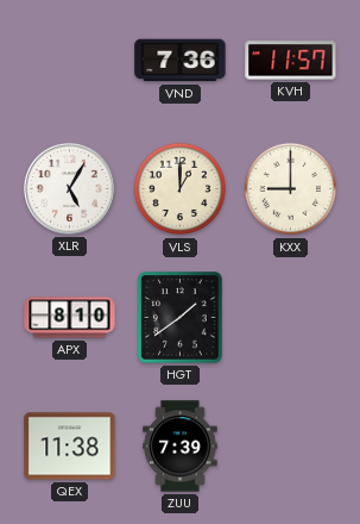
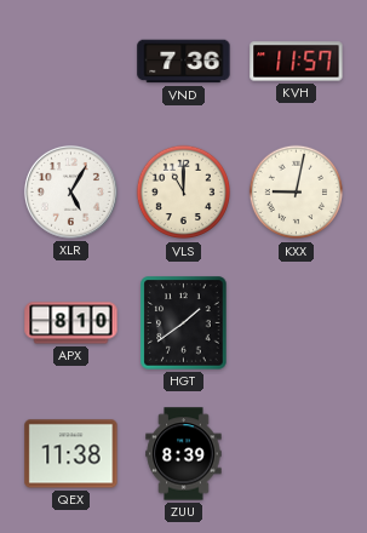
VLS: 1:00 -> 11:00
KXX: 9:00 -> 9:02
ZUU: 7:39 -> 8:39
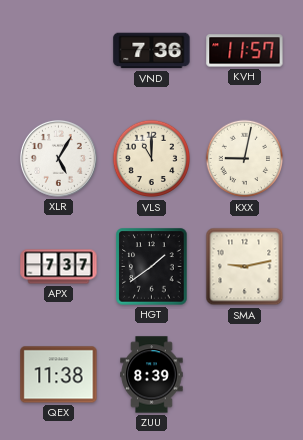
APX: 8:10 -> 7:37
SMA: none -> 9:13
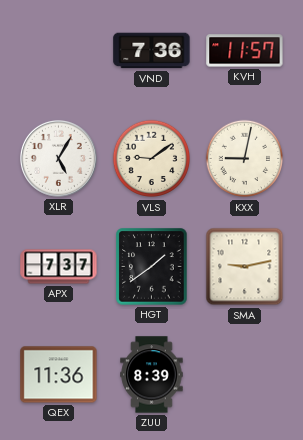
VLS: 11:00 -> 9:09
QEX: 11:38 -> 11:36
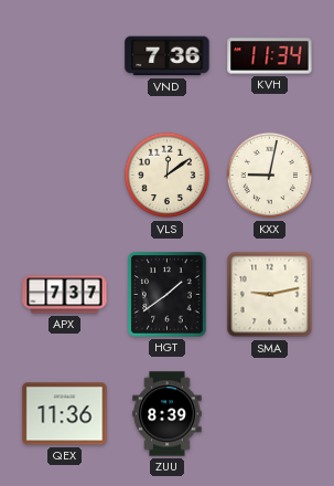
KVH: 11:57 -> 11:34
XLR: 5:05 -> none
VLS: 9:09 -> 12:09
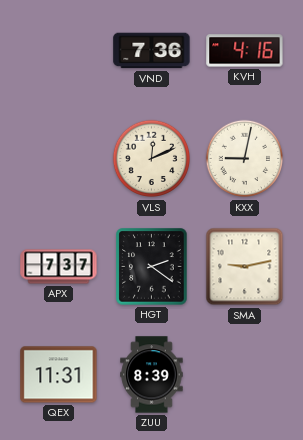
KVH: 11:34 -> 4:16
VLS: 12:09 -> 12:11
HGT: 1:39 -> 2:21
QEX: 11:36 -> 11:31
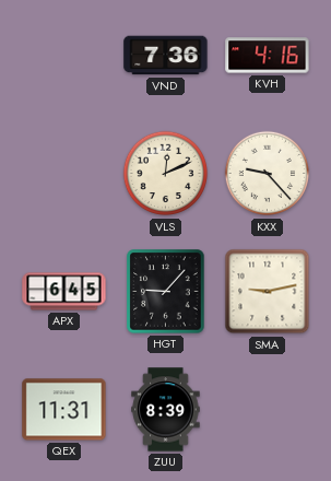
KXX: 9:02 -> 9:23
APX: 7:37 -> 6:45
HGT: 2:21 -> 9:07
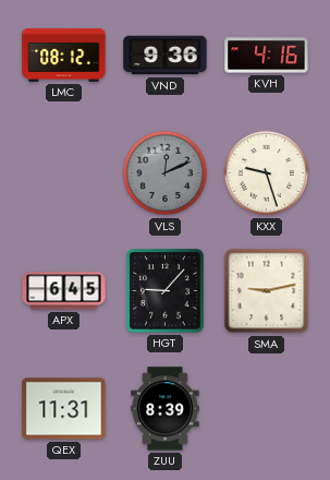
LMC: none -> 08:12
VND: 7:36 -> 9:36
VLS dial: cream -> grey
KXX: 9:23 -> 9:27
